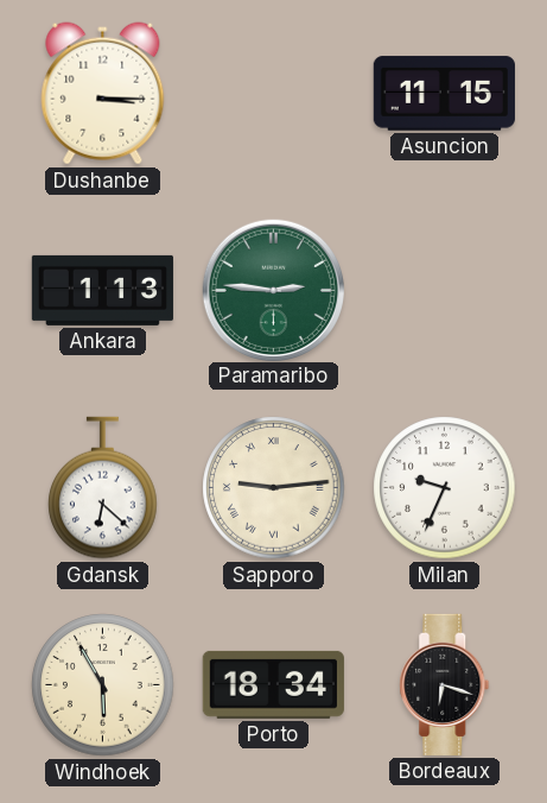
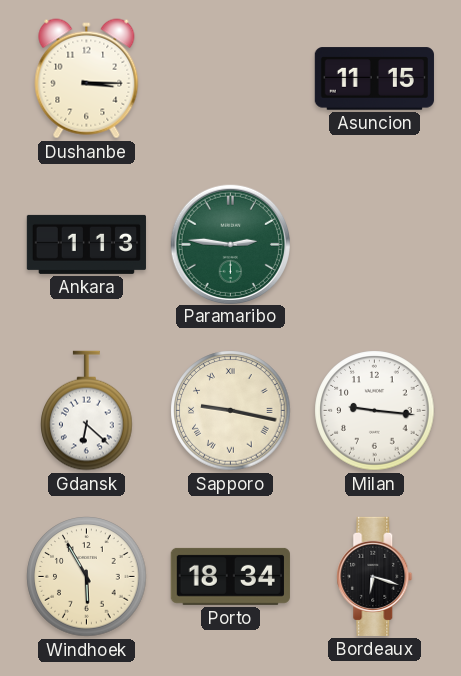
Sapporo: 9:14 -> 9:17
Milan: 9:34 -> 9:16
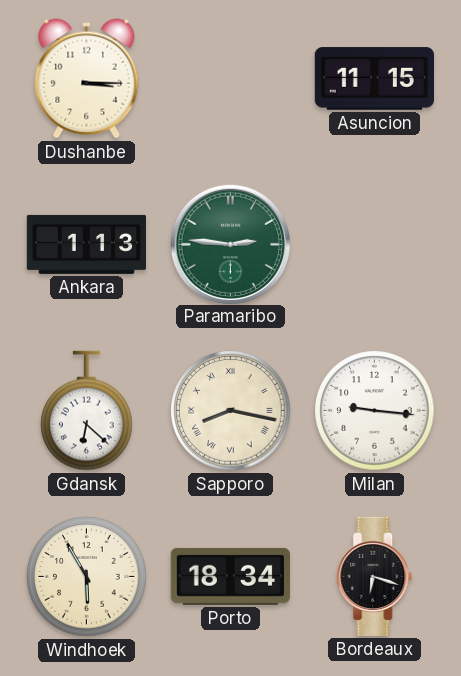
Sapporo: 9:17 -> 8:17
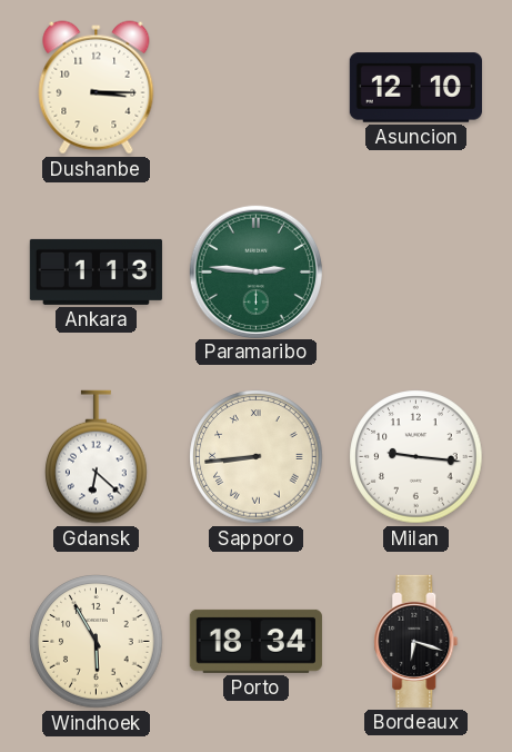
Asuncion: 11:15 -> 12:10
Sapporo: 8:17 -> 8:44
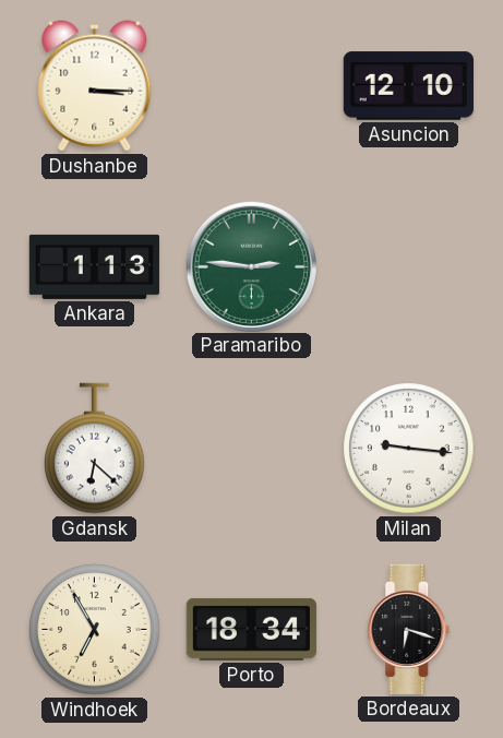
Sapporo: 8:44 -> none
Windhoek: 5:55 -> 6:55
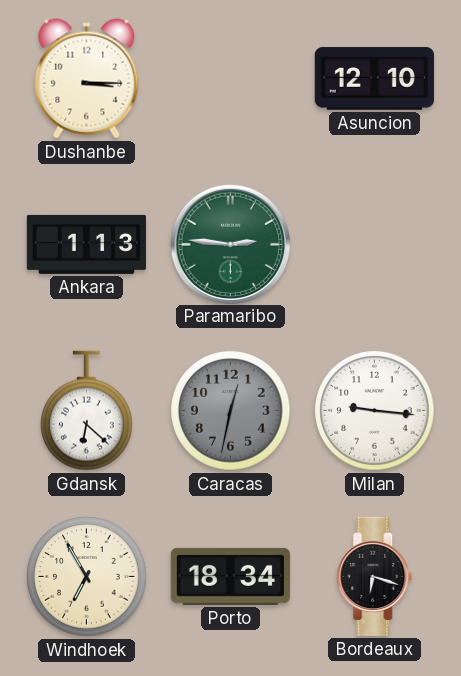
Caracas: none -> 12:32
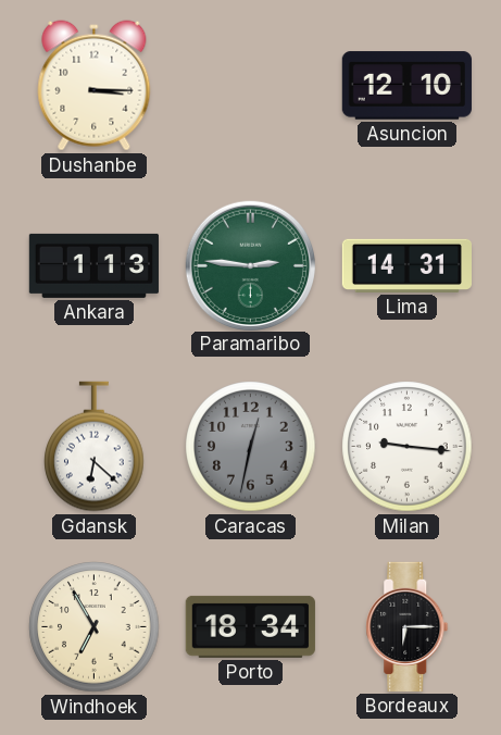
Lima: none -> 14:31
Bordeaux: 6:18 -> 6:15
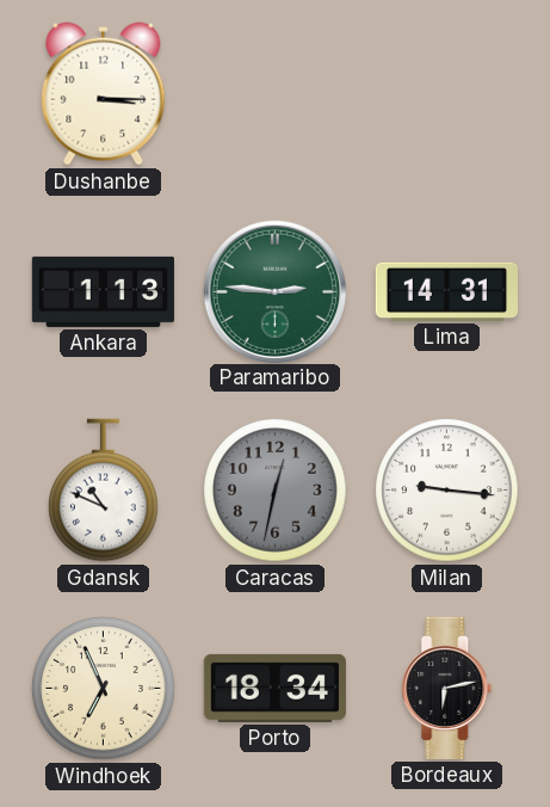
Asuncion: 12:10 -> none
Gdansk: 6:22 -> 10:49
Windhoek: 6:55 -> 6:56
Bordeaux: 6:15 -> 6:13
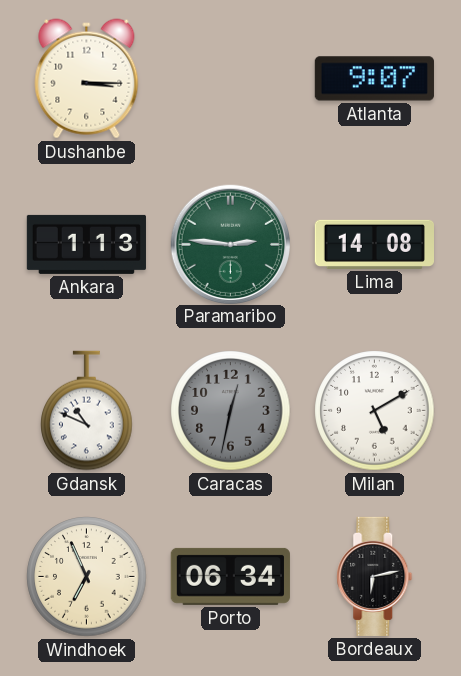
Atlanta: none -> 9:07
Lima: 14:31 -> 14:08
Milan: 9:16 -> 5:10
Porto: 18:34 -> 06:34
